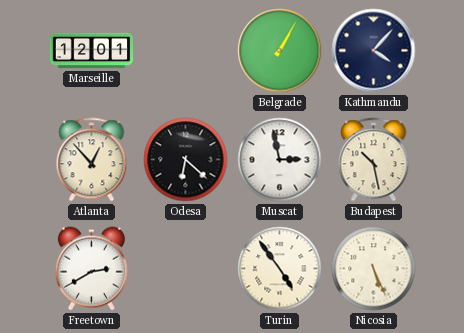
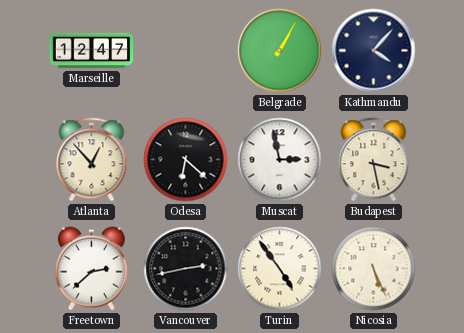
Marseille: 12:01 -> 12:47
Budapest: 10:28 -> 3:28
Freetown: 2:40 -> 2:38
Vancouver: none -> 2:43
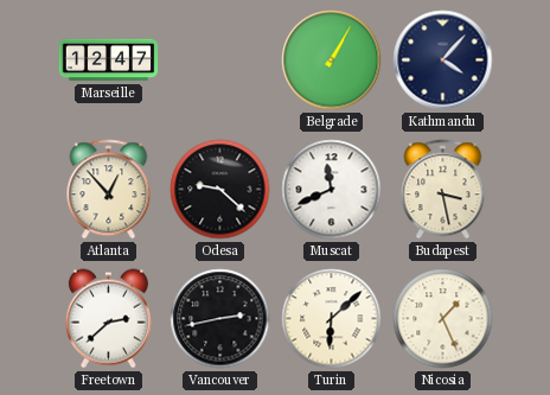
Odesa: 6:22 -> 9:22
Muscat: 2:58 -> 11:41
Turin: 4:54 -> 6:08
Nicosia: 5:26 -> 1:26
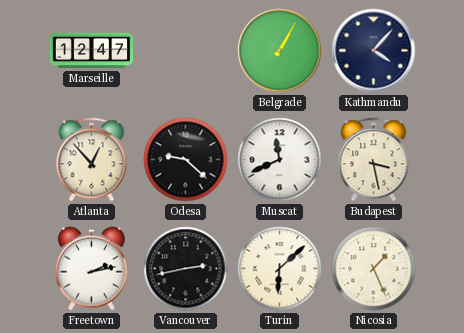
Freetown: 2:38 -> 2:13
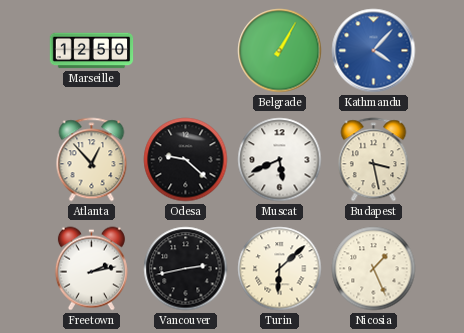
Marseille: 12:47 -> 12:50
Kathmandu dial: navy -> blue
Muscat: 11:41 -> 5:41
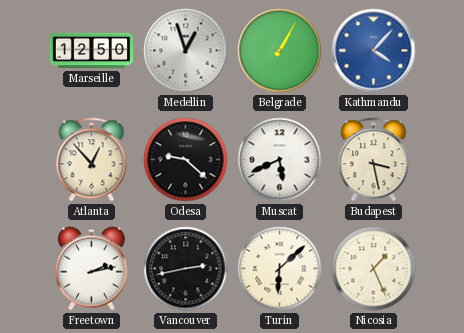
Medellin: none -> 12:57
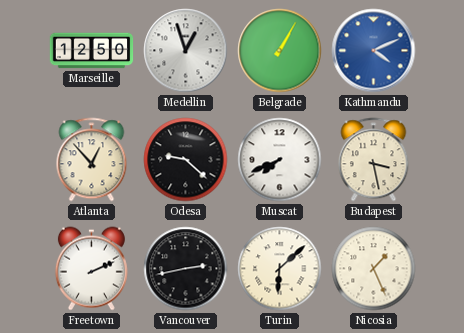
Kathmandu: 4:07 -> 4:11
Muscat: 5:41 -> 7:41
Freetown: 2:13 -> 2:11
